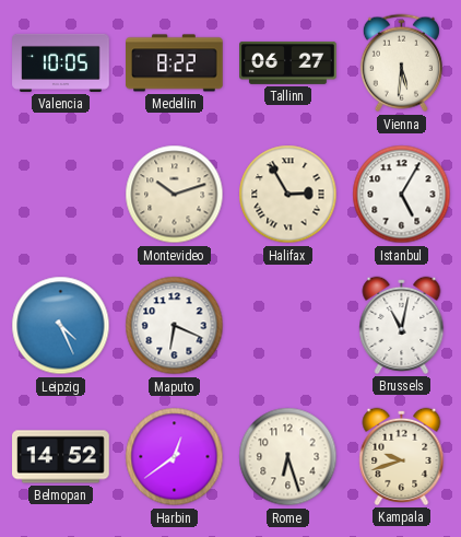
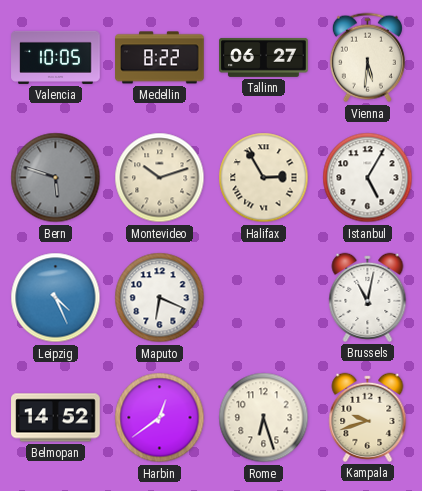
Bern: none -> 5:48
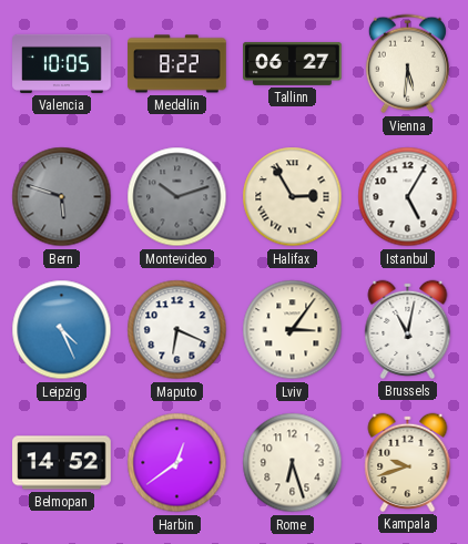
Montevideo dial: cream -> grey
Lviv: none -> 3:06
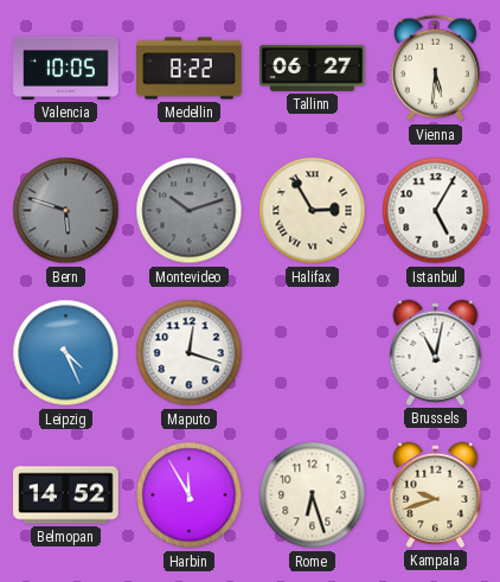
Maputo: 6:19 -> 12:18
Lviv: 3:06 -> none
Harbin: 12:39 -> 11:55
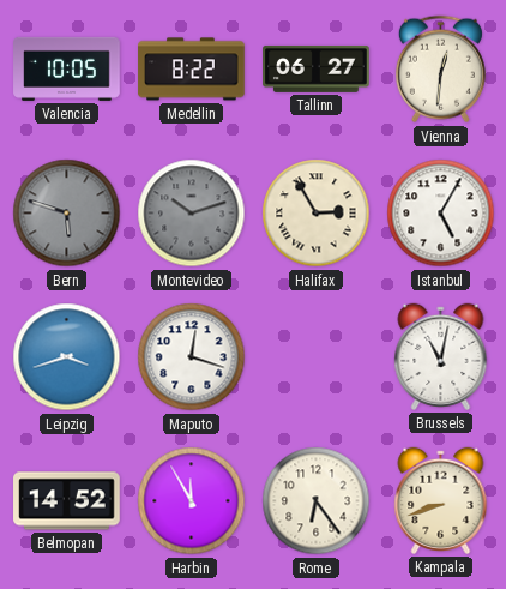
Vienna: 5:31 -> 12:31
Leipzig: 4:26 -> 3:42
Rome: 6:27 -> 6:24
Kampala: 9:42 -> 8:42
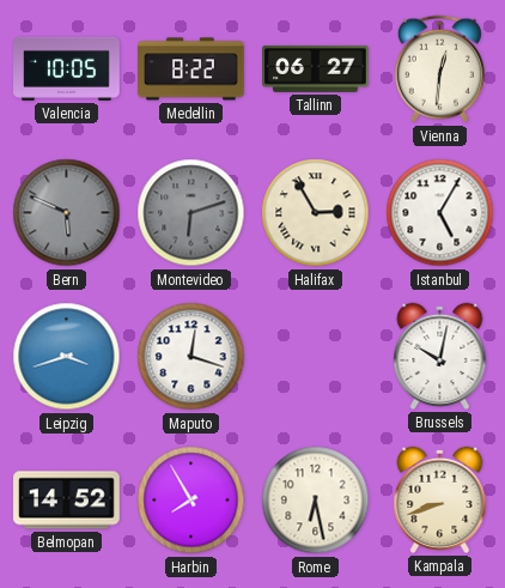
Bern: 5:48 -> 5:49
Montevideo: 10:12 -> 6:12
Brussels: 11:02 -> 10:02
Harbin: 11:55 -> 7:55
Rome: 6:24 -> 6:28
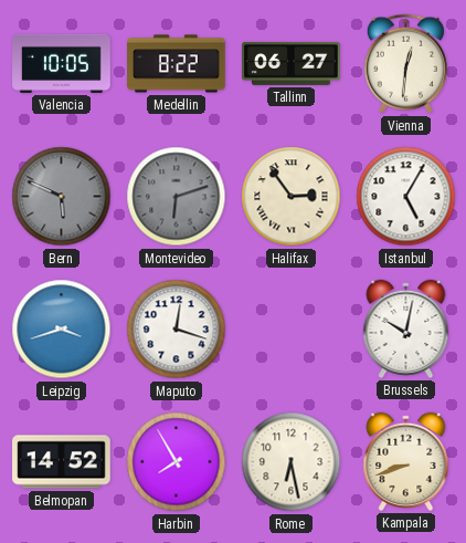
Halifax: 2:55 -> 2:54
